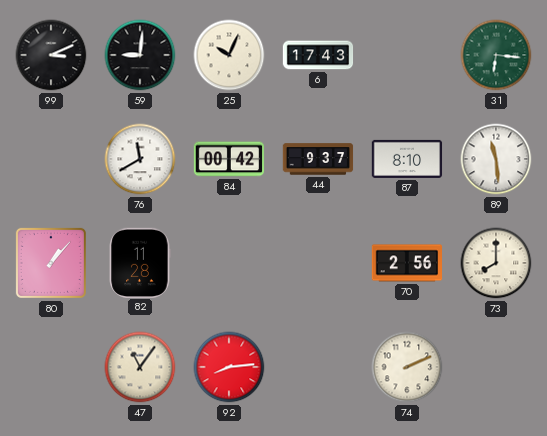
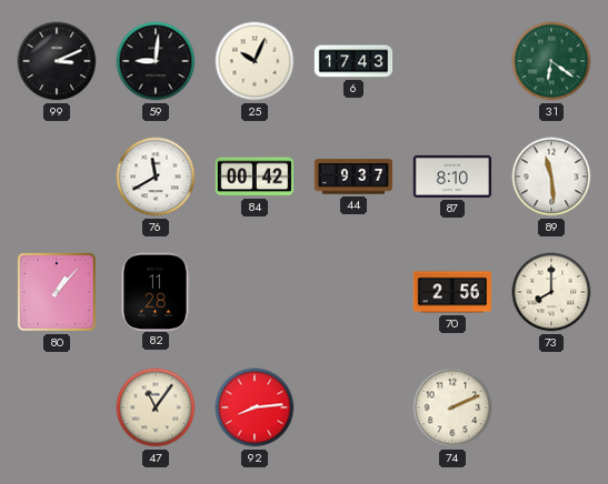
31: 6:16 -> 6:21
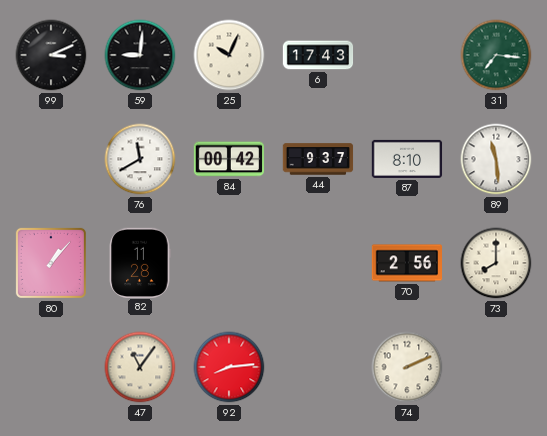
31: 6:21 -> 7:16
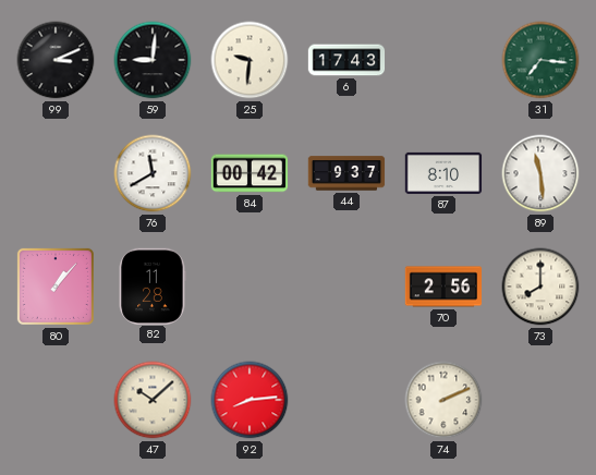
25: 10:04 -> 9:31
47: 11:06 -> 10:08
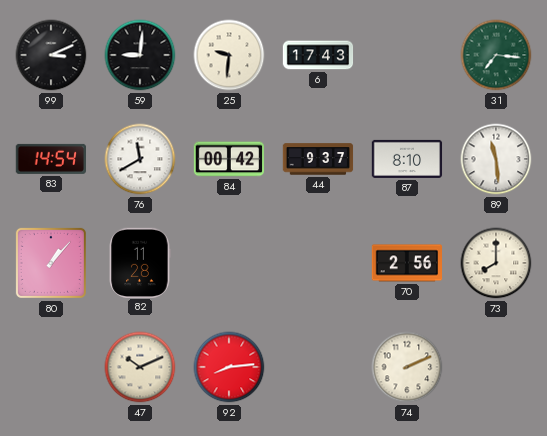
83: none -> 14:54
47: 10:08 -> 10:11
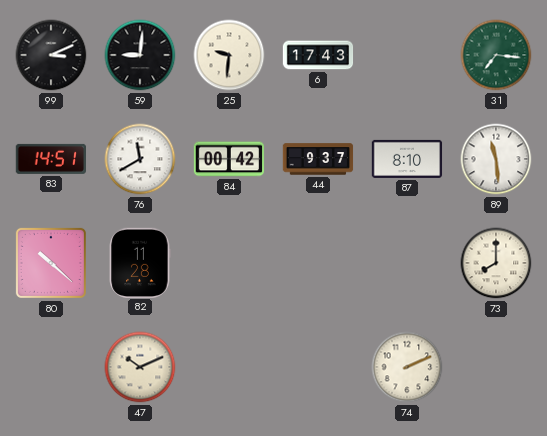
83: 14:54 -> 14:51
80: 1:07 -> 10:22
70: 2:56 -> none
92: 8:14 -> none
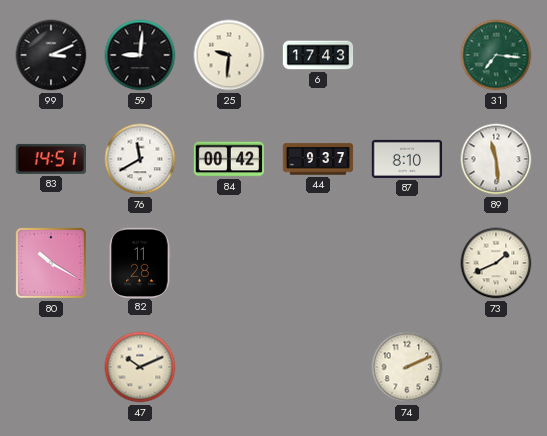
80: 10:22 -> 10:20
73: 8:00 -> 1:41
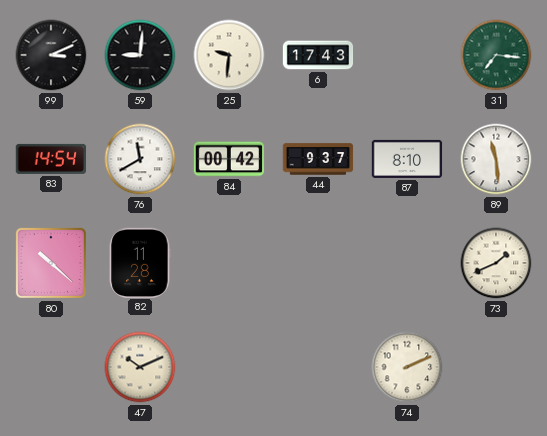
83: 14:51 -> 14:54
80: 10:20 -> 10:22
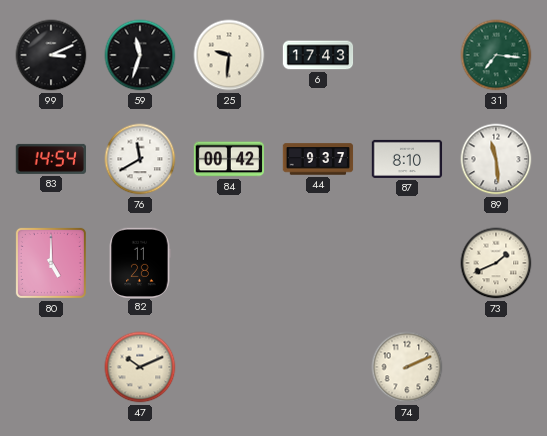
59: 9:01 -> 11:33
80: 10:22 -> 5:00
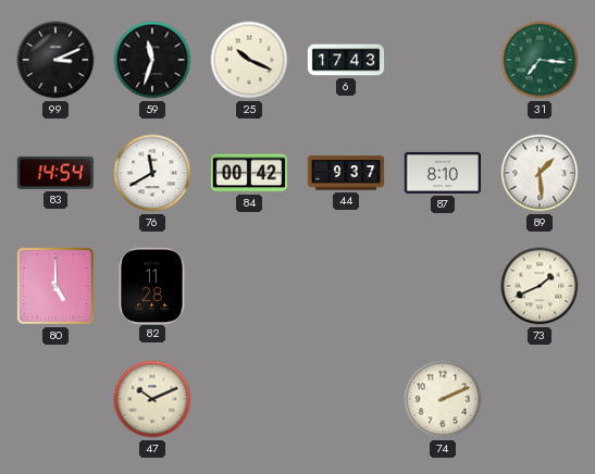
25: 9:31 -> 10:19
89: 11:29 -> 1:29
